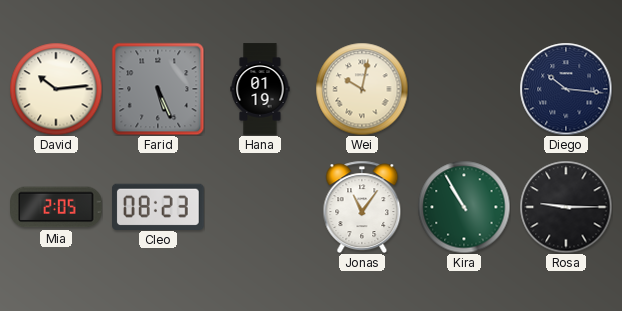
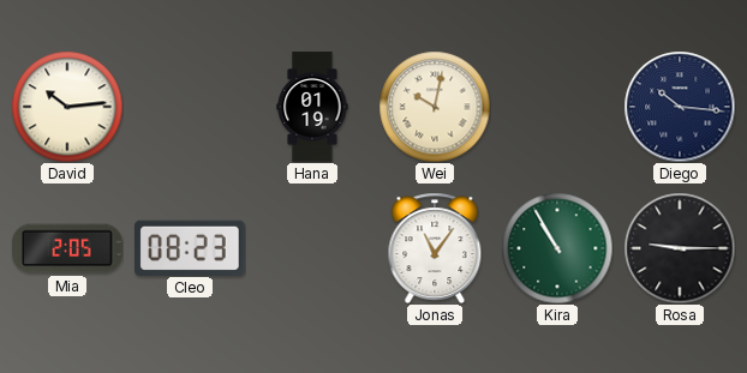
Farid: 5:26 -> none
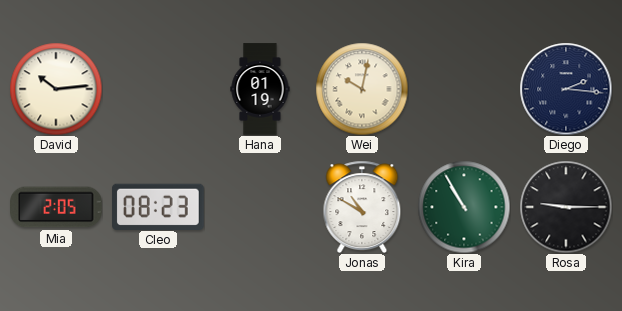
Diego: 10:16 -> 2:16
Jonas: 11:06 -> 10:50
